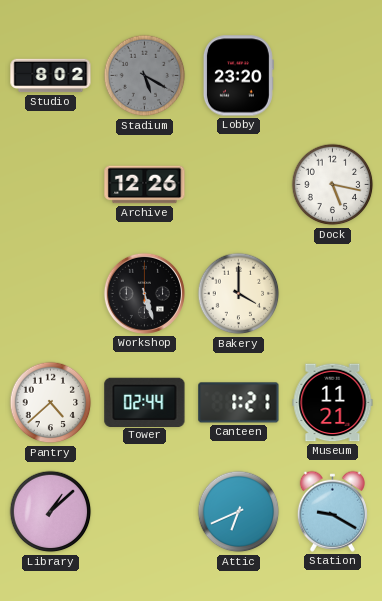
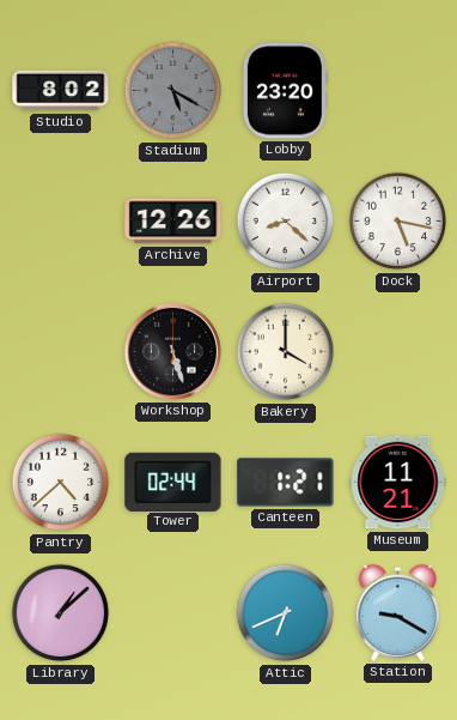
Airport: none -> 8:22
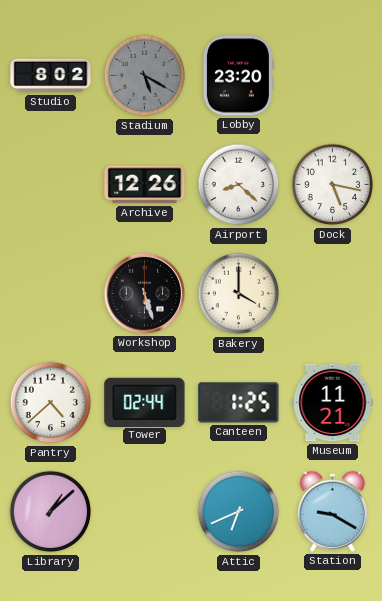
Canteen: 1:21 -> 1:25
